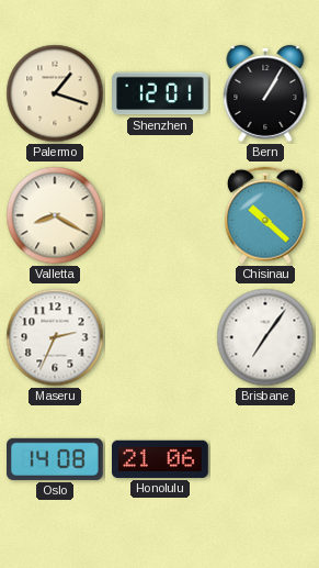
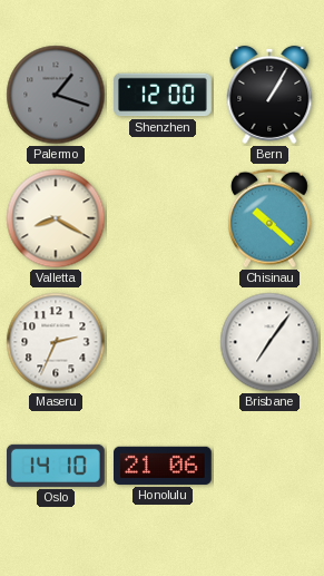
Palermo dial: cream -> grey
Shenzhen: 12:01 -> 12:00
Oslo: 14:08 -> 14:10
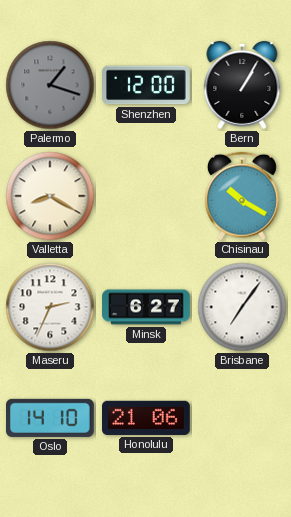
Chisinau: 10:22 -> 10:20
Minsk: none -> 6:27
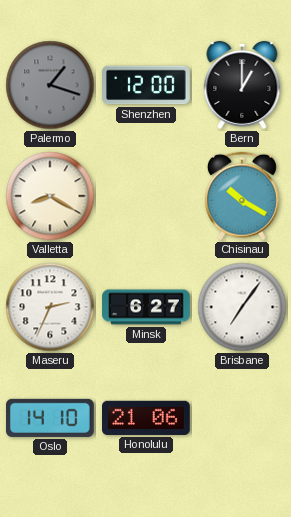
Bern: 1:05 -> 1:00
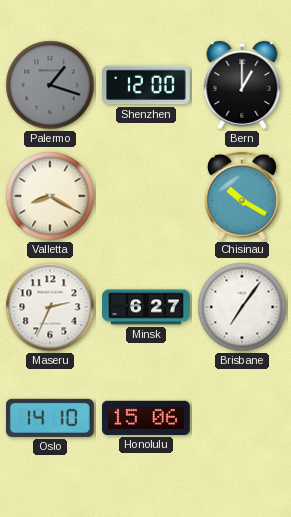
Honolulu: 21:06 -> 15:06
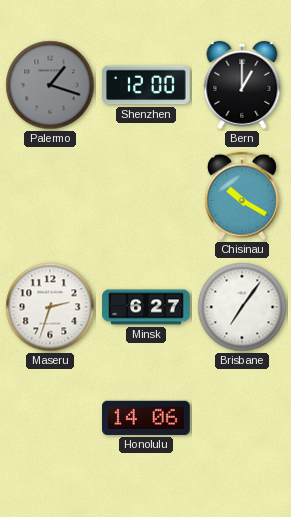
Valletta: 8:20 -> none
Maseru: 2:34 -> 2:33
Oslo: 14:10 -> none
Honolulu: 15:06 -> 14:06
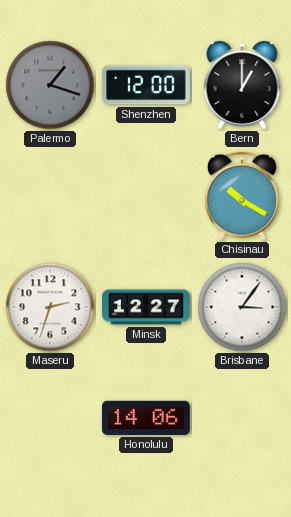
Minsk: 6:27 -> 12:27
Brisbane: 7:06 -> 3:06
